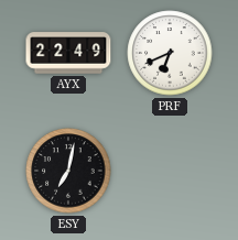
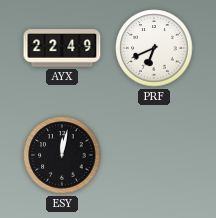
ESY: 7:02 -> 12:02
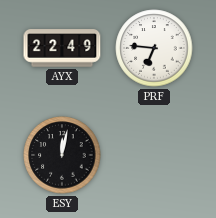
PRF: 6:41 -> 6:46
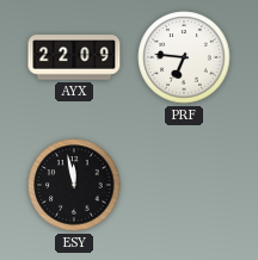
AYX: 22:49 -> 22:09
ESY: 12:02 -> 11:58
